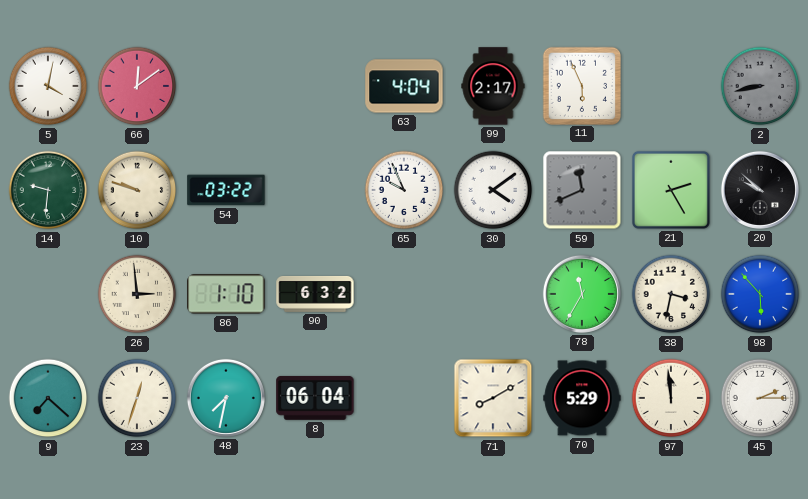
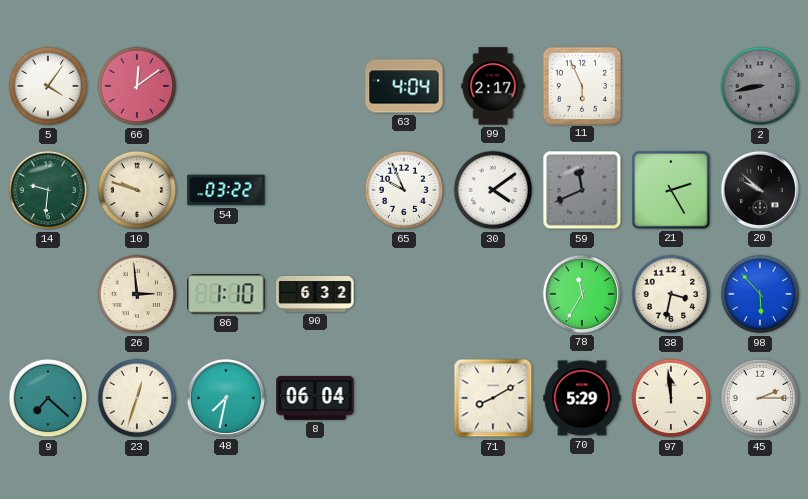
5: 4:02 -> 4:06
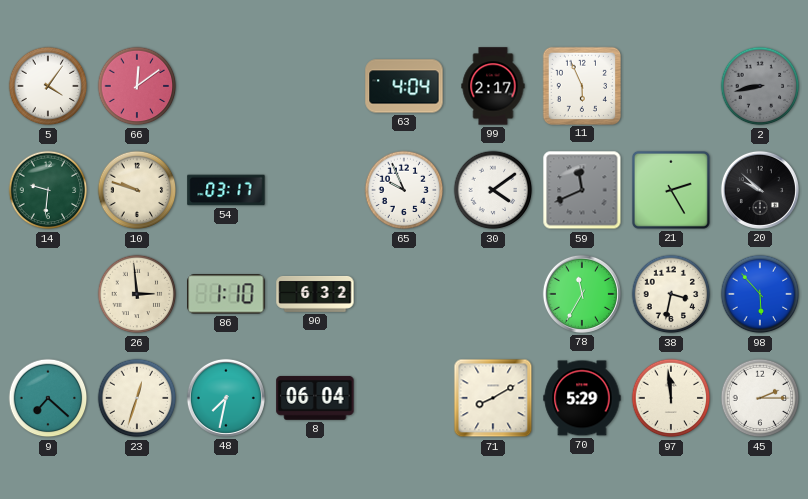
54: 03:22 -> 03:17
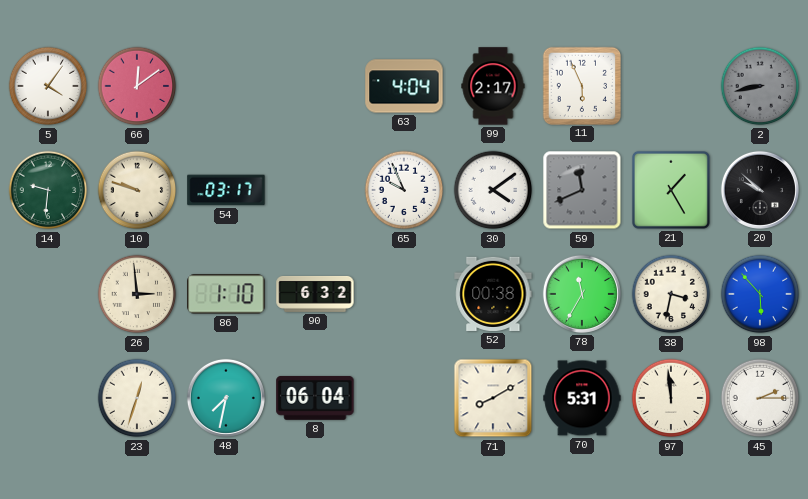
21: 2:25 -> 1:25
52: none -> 00:38
9: 7:22 -> none
70: 5:29 -> 5:31
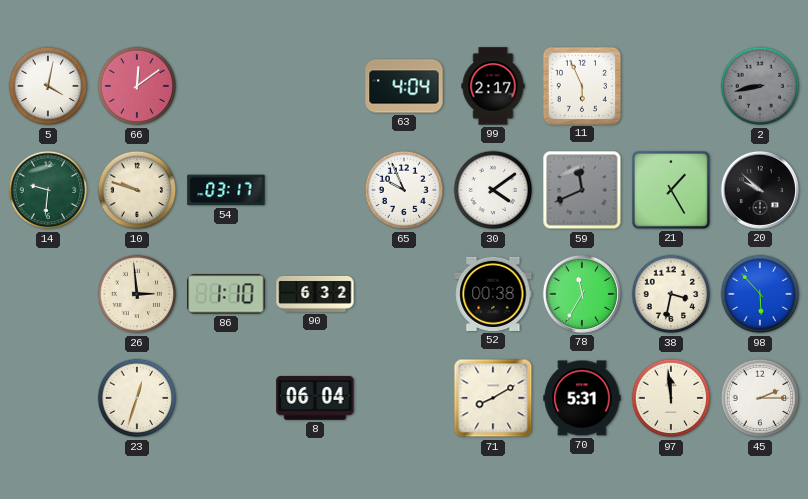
5: 4:06 -> 4:02
48: 7:32 -> none
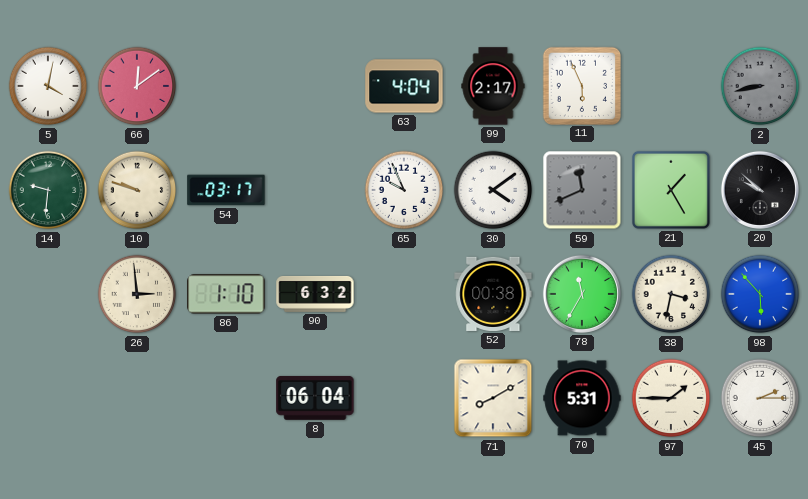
23: 12:33 -> none
97: 11:59 -> 1:45
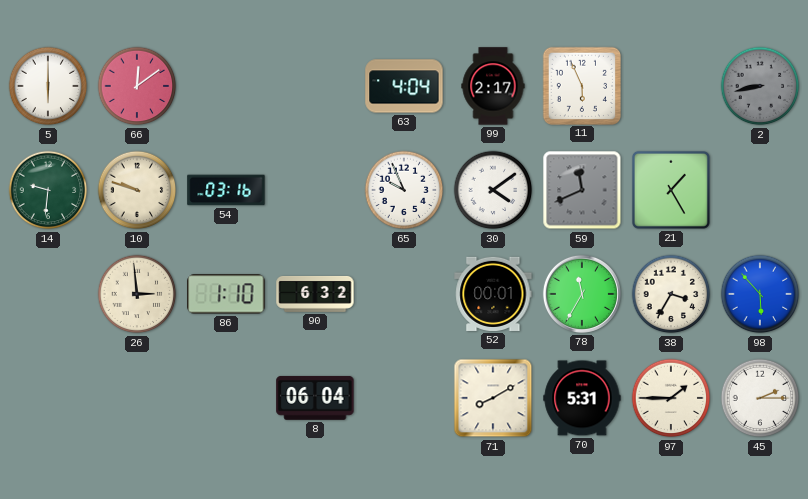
5: 4:02 -> 6:00
54: 03:17 -> 03:16
20: 9:52 -> none
52: 00:38 -> 00:01
38: 3:32 -> 3:35
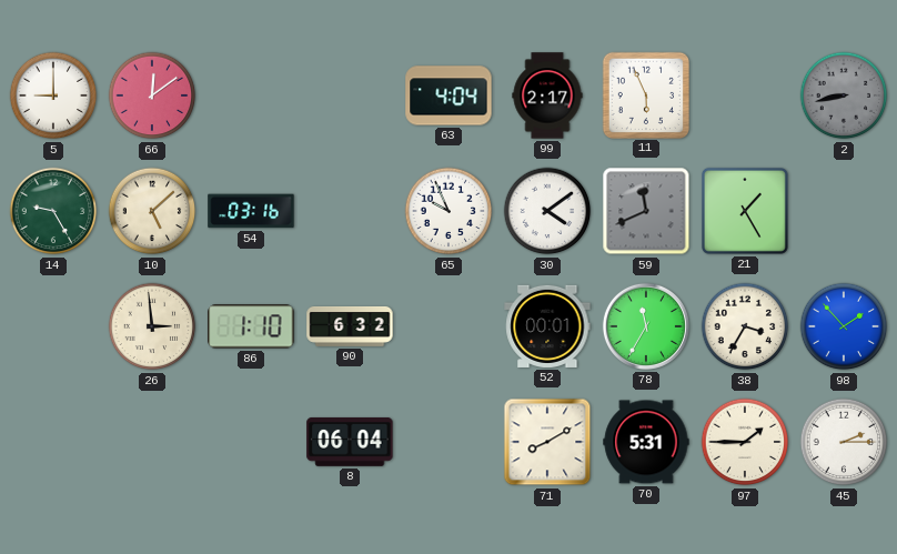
5: 6:00 -> 9:00
14: 9:31 -> 9:25
10: 9:48 -> 5:08
98: 5:53 -> 1:53
